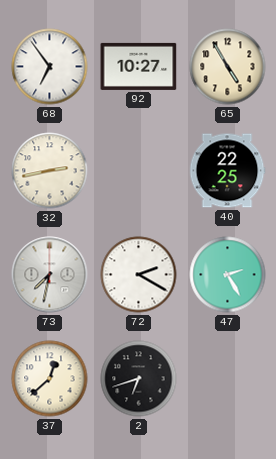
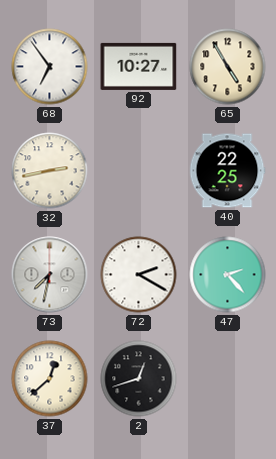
47: 2:25 -> 2:23
2: 6:42 -> 12:42
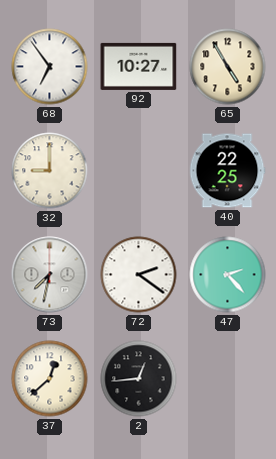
32: 2:43 -> 9:00
72: 2:20 -> 2:21
2: 12:42 -> 12:44
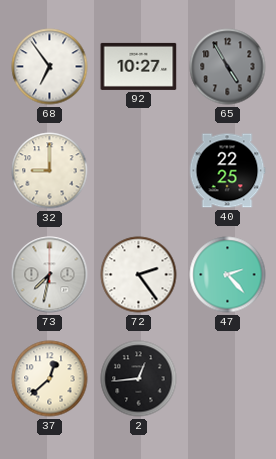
65 dial: cream -> grey
72: 2:21 -> 2:24
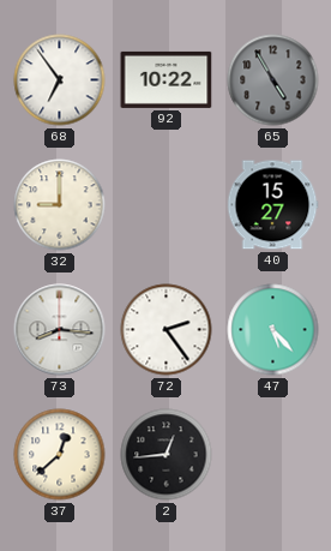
92: 10:27 -> 10:22
40: 22:25 -> 15:27
73: 7:32 -> 8:16
47: 2:23 -> 5:23
